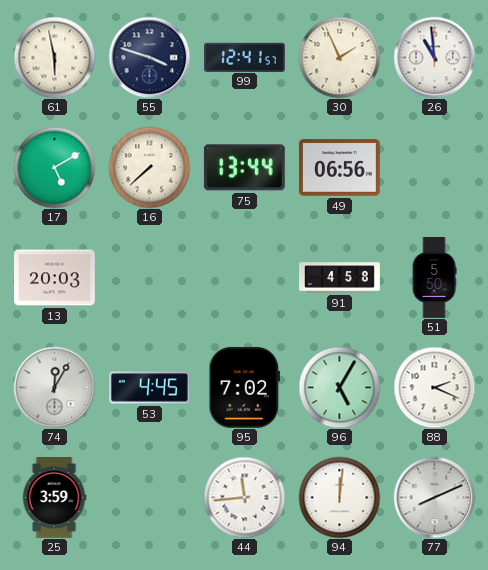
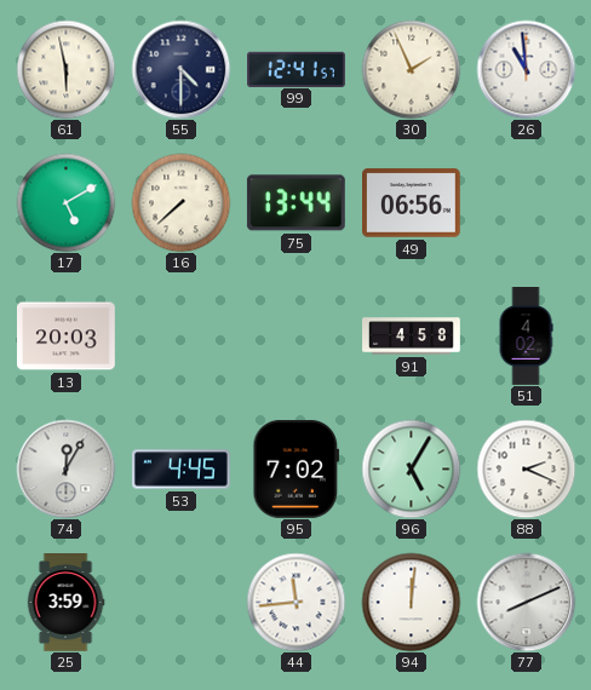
55: 3:48 -> 4:30
51: 5:50 -> 4:02
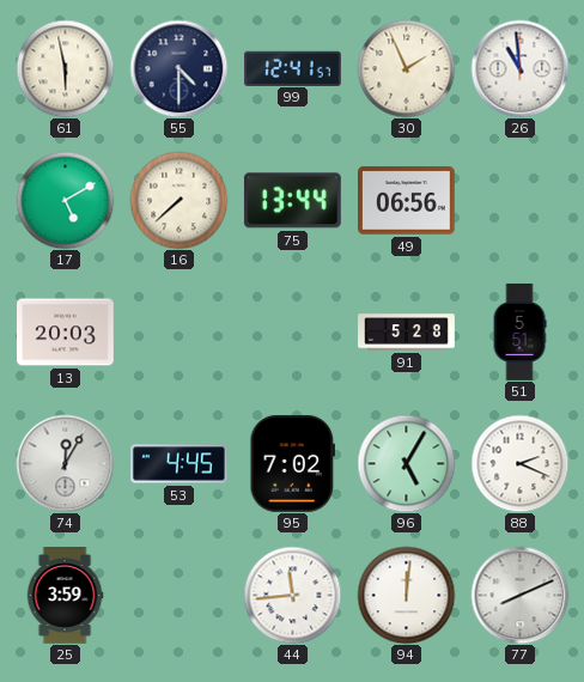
91: 4:58 -> 5:28
51: 4:02 -> 5:51
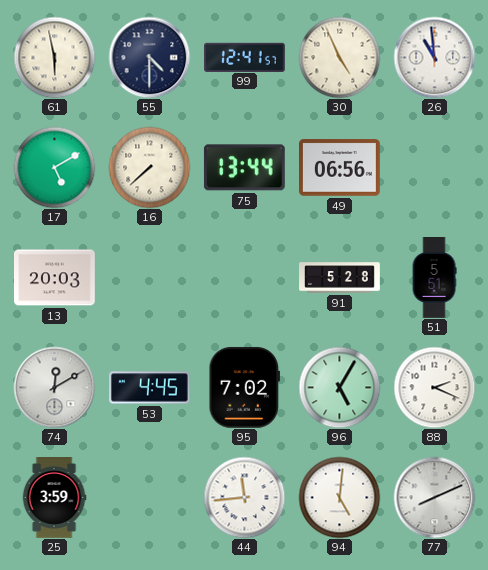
30: 1:56 -> 4:56
74: 12:05 -> 12:10
94: 12:01 -> 5:01
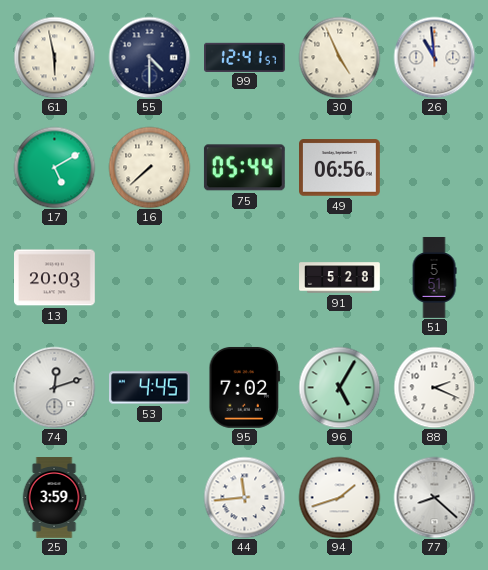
75: 13:44 -> 05:44
74: 12:10 -> 12:12
94: 5:01 -> 1:42
77: 8:11 -> 8:22
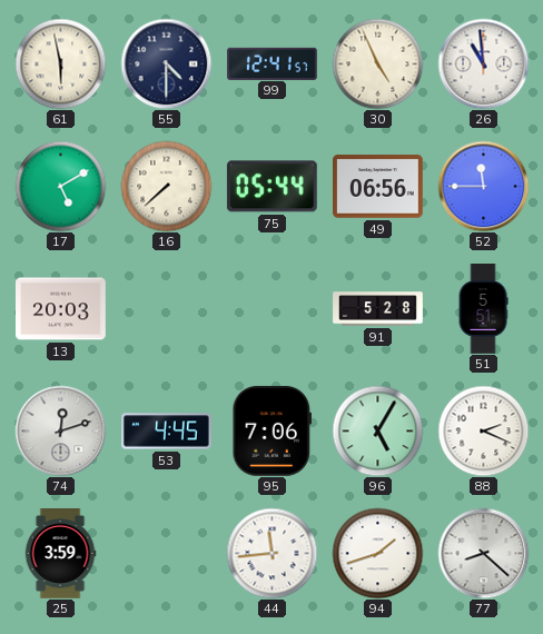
52: none -> 11:45
95: 7:02 -> 7:06
